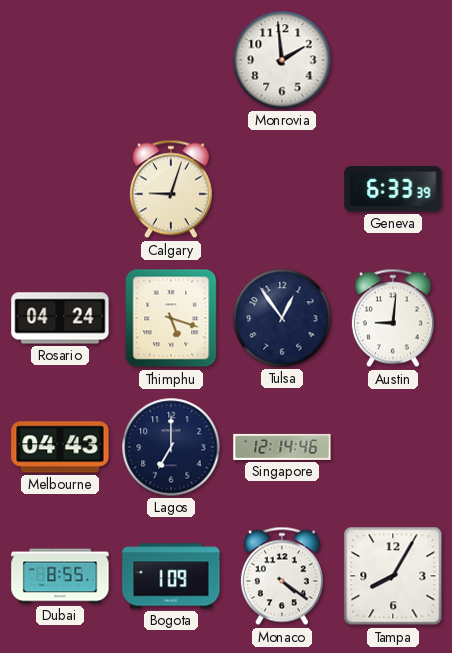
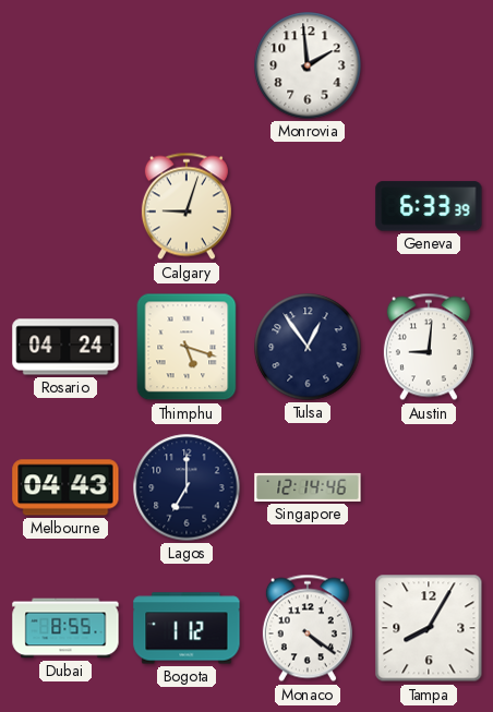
Bogota: 1:09 -> 1:12
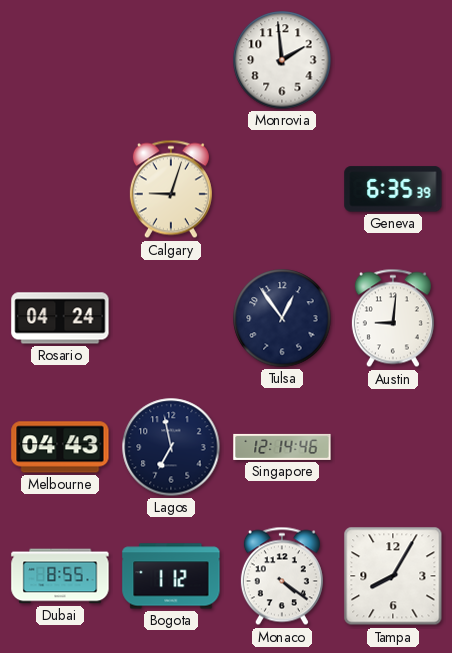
Geneva: 6:33 -> 6:35
Thimphu: 5:18 -> none
Lagos: 7:00 -> 6:58
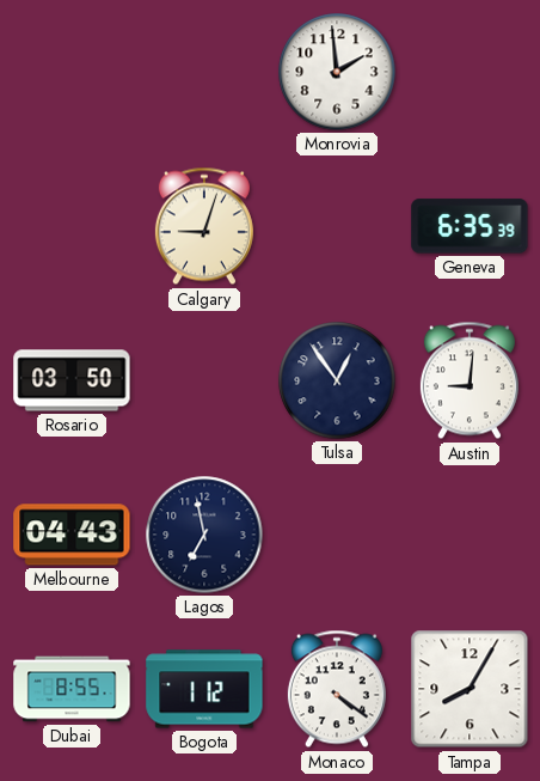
Rosario: 04:24 -> 03:50
Singapore: 12:14 -> none
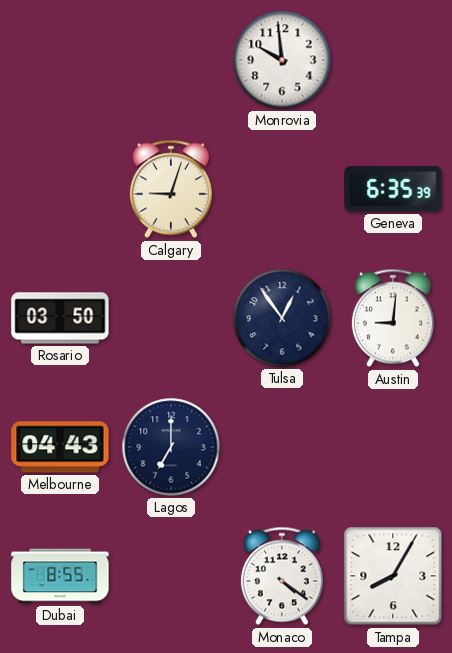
Monrovia: 1:59 -> 9:59
Lagos: 6:58 -> 7:00
Bogota: 1:12 -> none
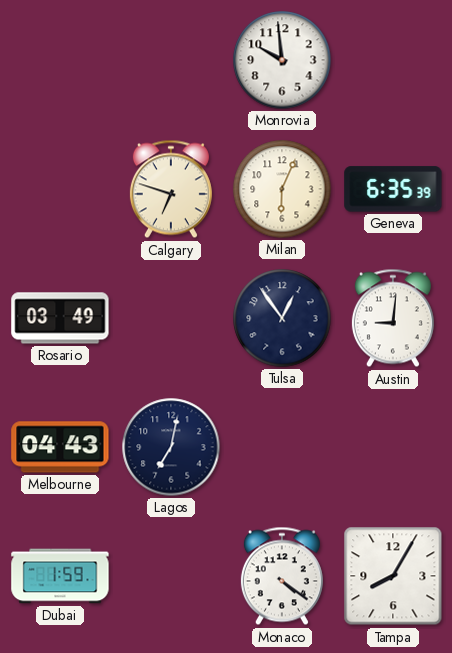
Calgary: 9:03 -> 6:48
Milan: none -> 6:04
Rosario: 03:50 -> 03:49
Lagos: 7:00 -> 7:02
Dubai: 8:55 -> 1:59
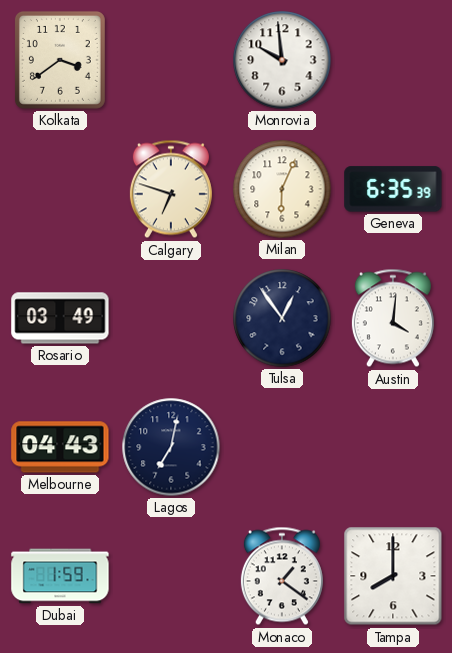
Kolkata: none -> 3:39
Austin: 9:01 -> 4:01
Monaco: 4:21 -> 1:21
Tampa: 8:05 -> 8:00
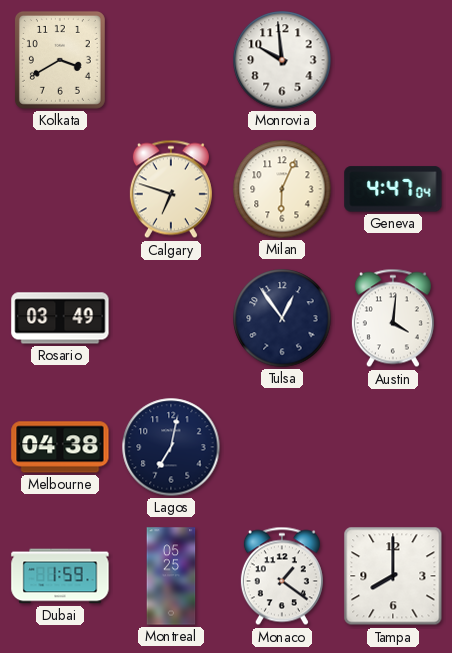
Kolkata: 3:39 -> 3:40
Geneva: 6:35 -> 4:47
Melbourne: 04:43 -> 04:38
Montreal: none -> 05:25
